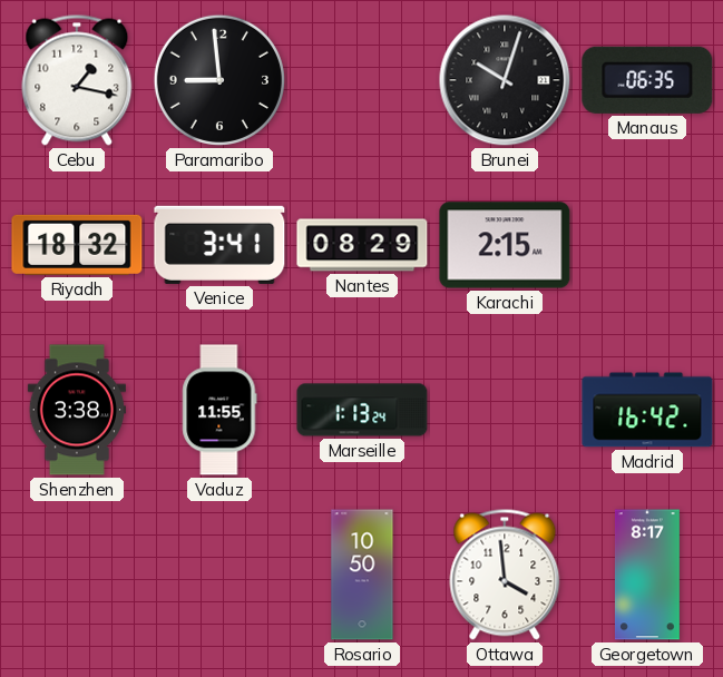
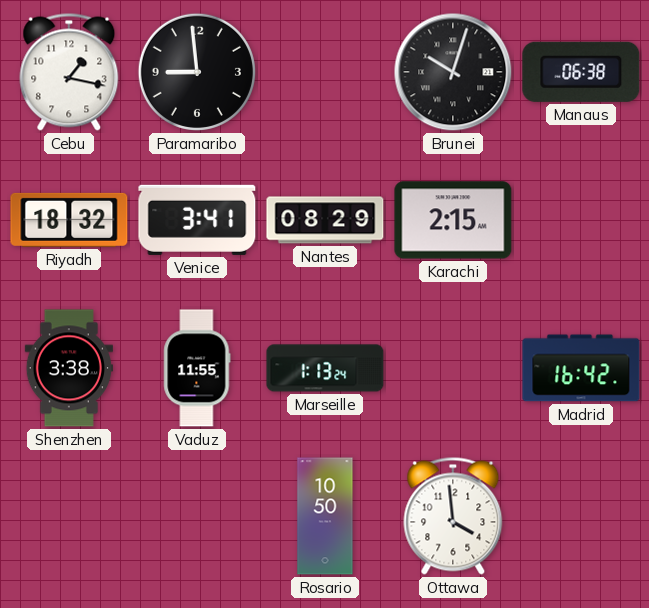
Manaus: 06:35 -> 06:38
Georgetown: 8:17 -> none
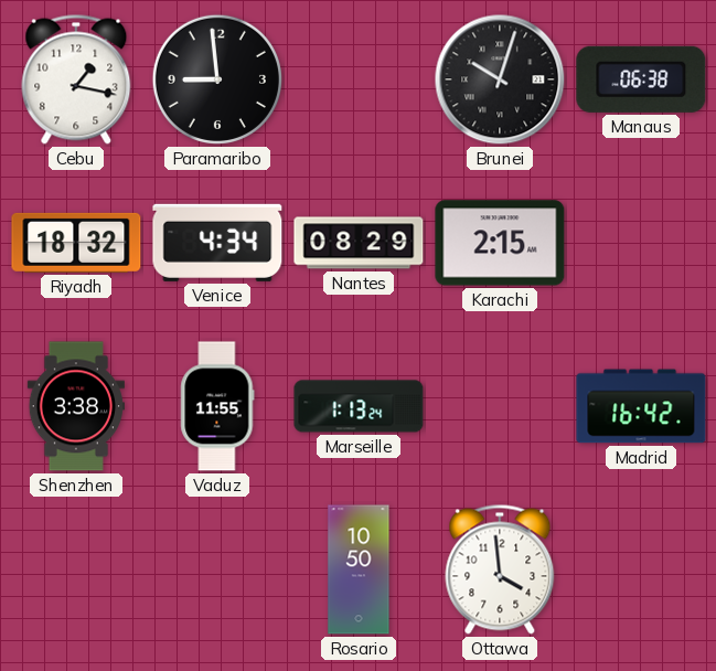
Venice: 3:41 -> 4:34
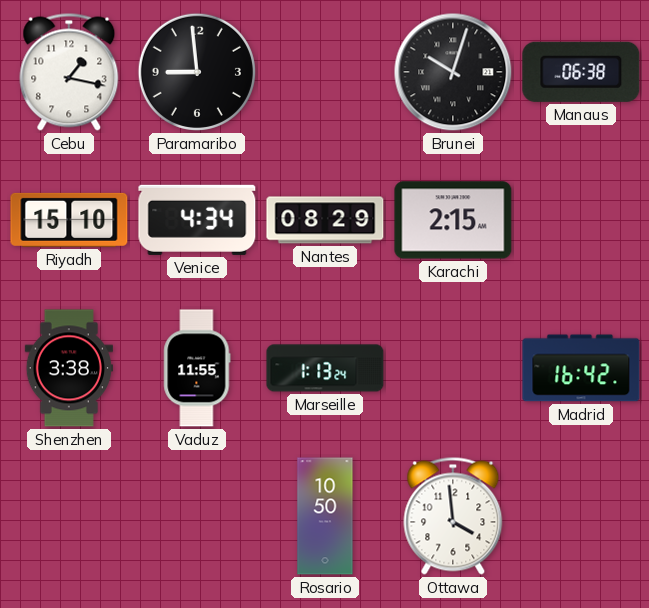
Riyadh: 18:32 -> 15:10
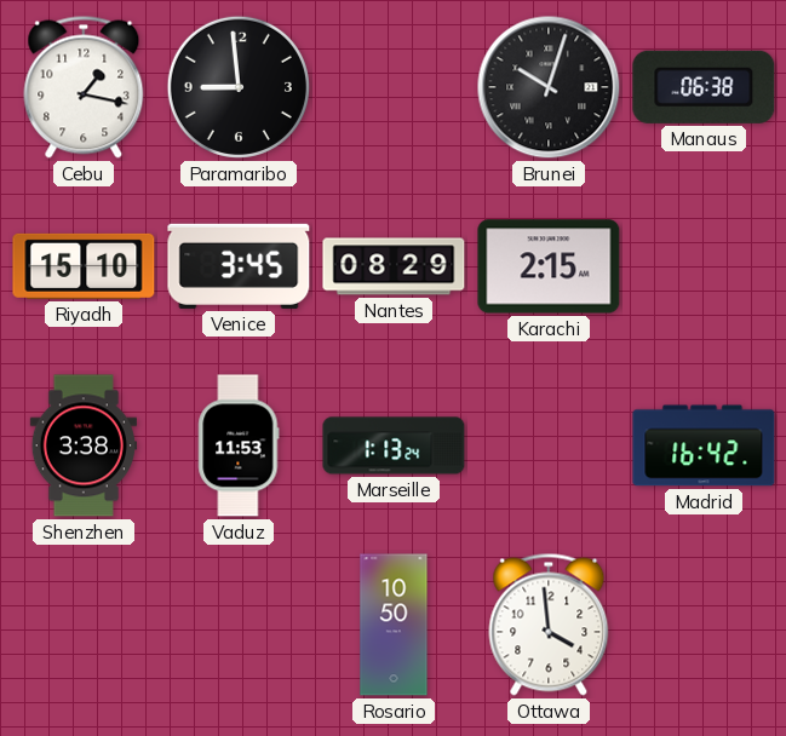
Venice: 4:34 -> 3:45
Vaduz: 11:55 -> 11:53
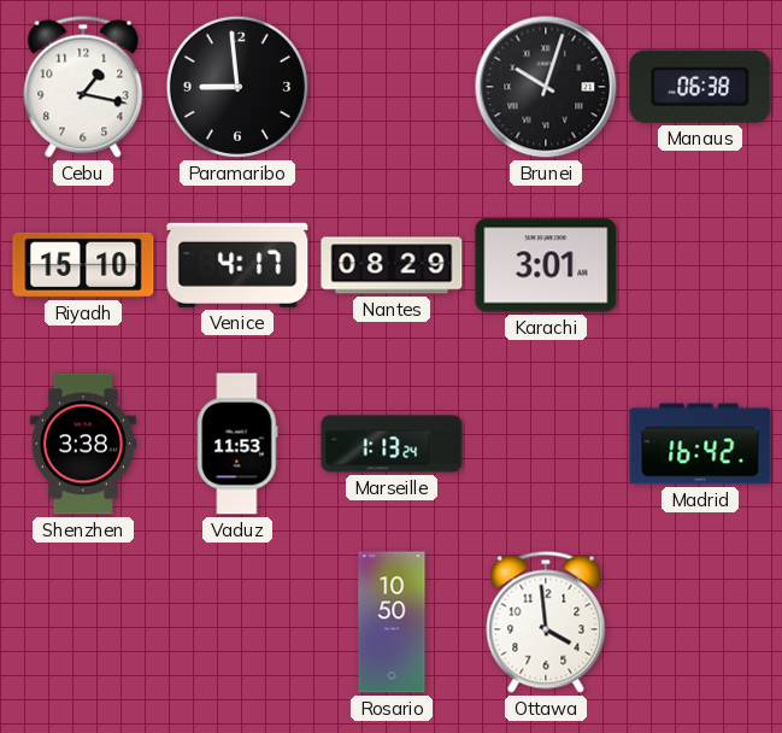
Venice: 3:45 -> 4:17
Karachi: 2:15 -> 3:01
